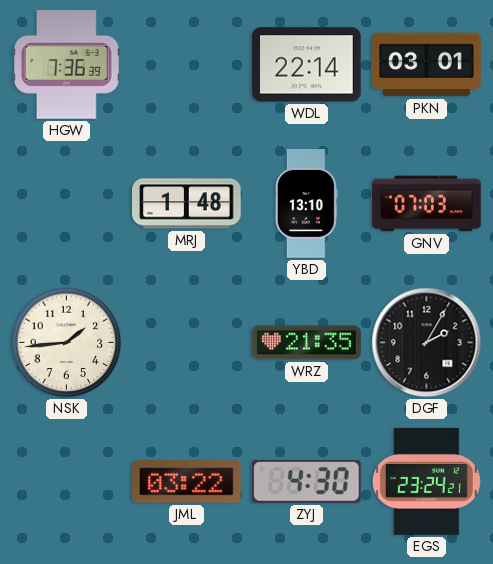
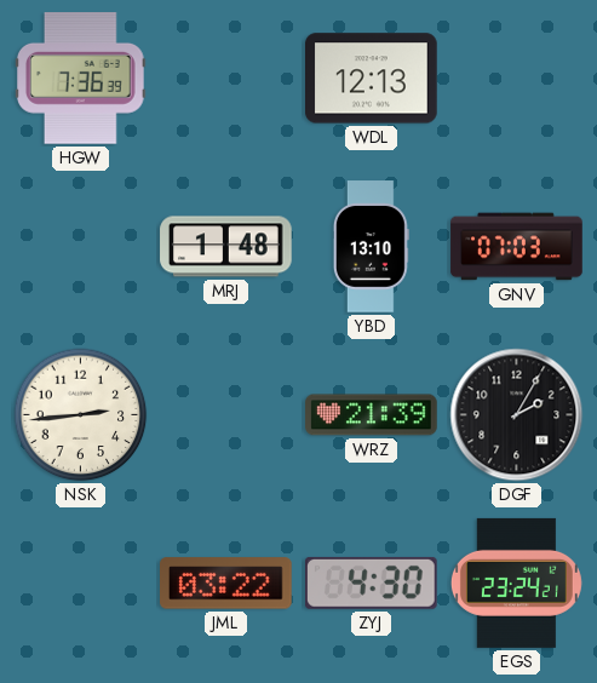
WDL: 22:14 -> 12:13
PKN: 03:01 -> none
NSK: 1:44 -> 2:44
WRZ: 21:35 -> 21:39
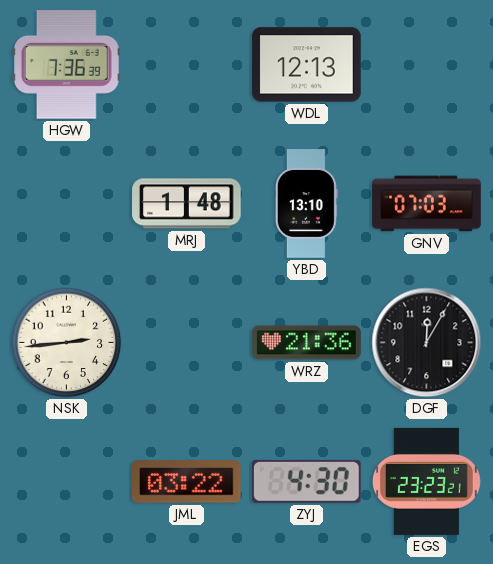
WRZ: 21:39 -> 21:36
DGF: 2:05 -> 12:05
EGS: 23:24 -> 23:23
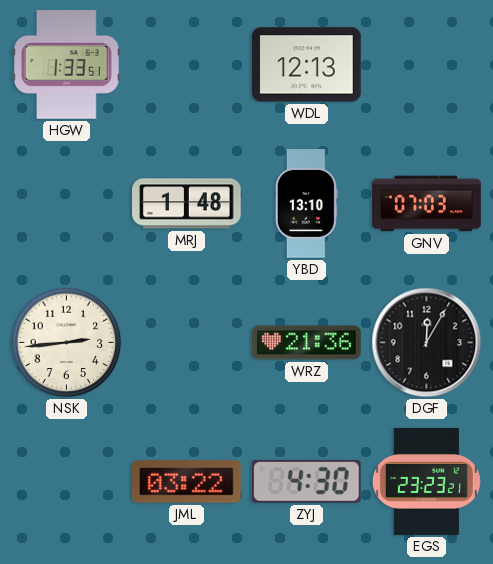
HGW: 7:36 -> 1:33
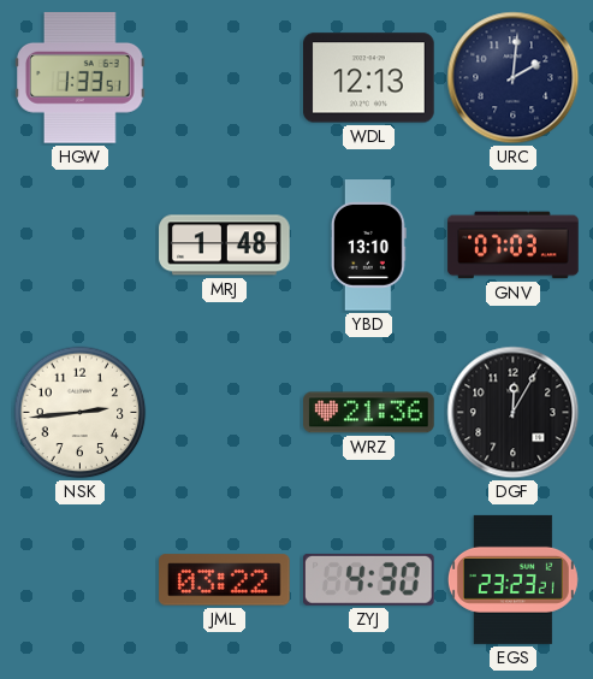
URC: none -> 2:01
